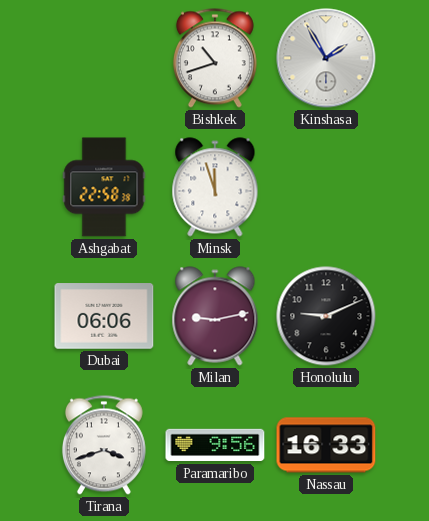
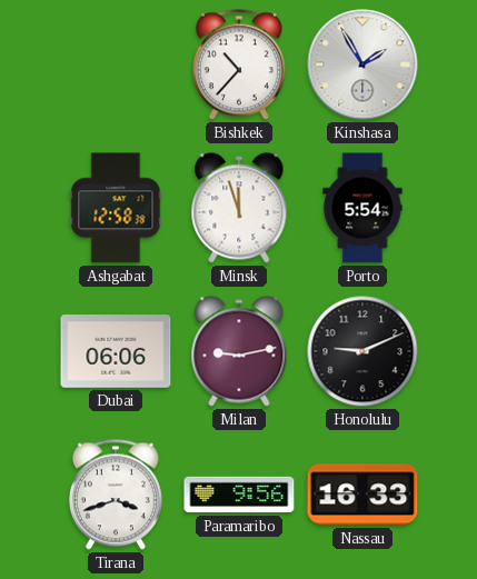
Bishkek: 10:42 -> 10:37
Ashgabat: 22:58 -> 12:58
Porto: none -> 5:54
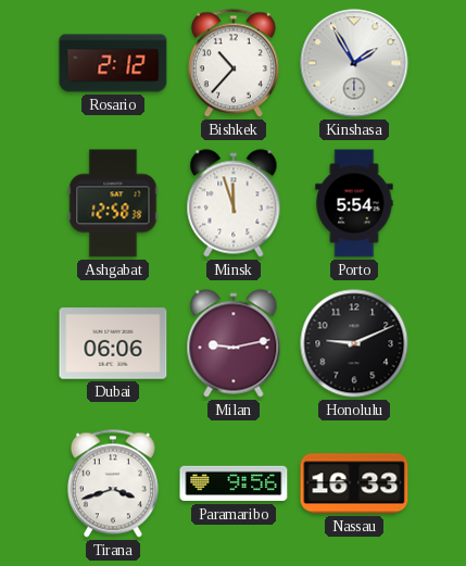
Rosario: none -> 2:12
